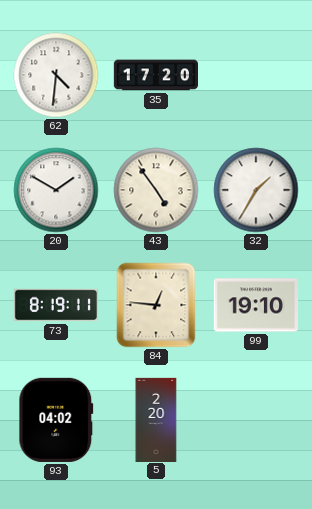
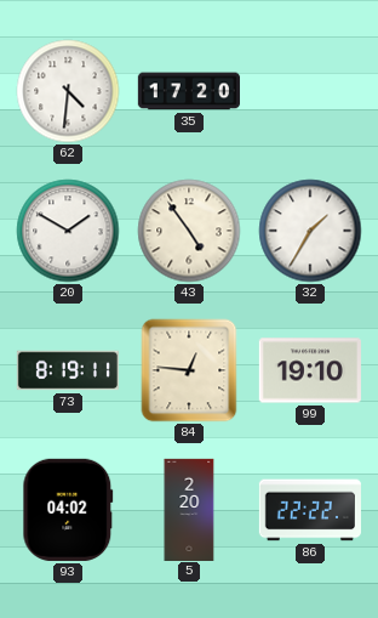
86: none -> 22:22
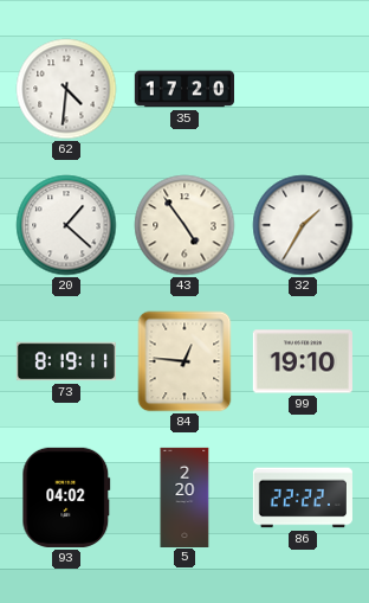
20: 1:50 -> 1:22
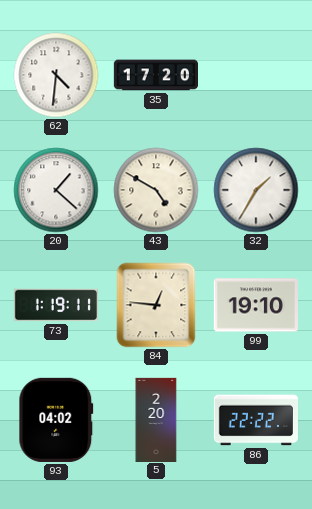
43: 4:54 -> 4:50
73: 8:19 -> 1:19
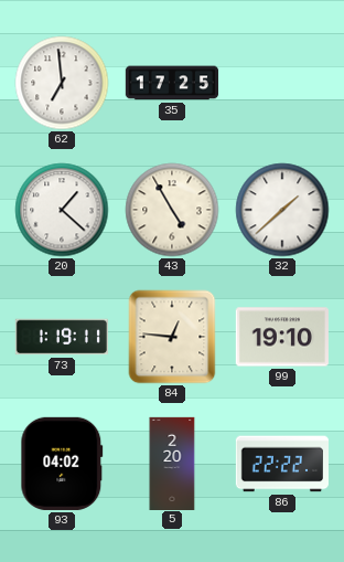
62: 4:31 -> 6:59
35: 17:20 -> 17:25
43: 4:50 -> 4:55
32: 1:35 -> 1:38
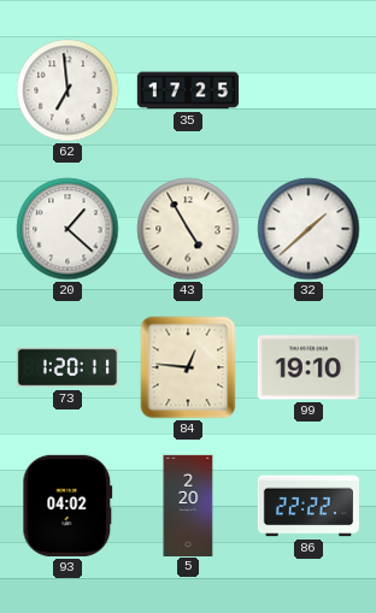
73: 1:19 -> 1:20
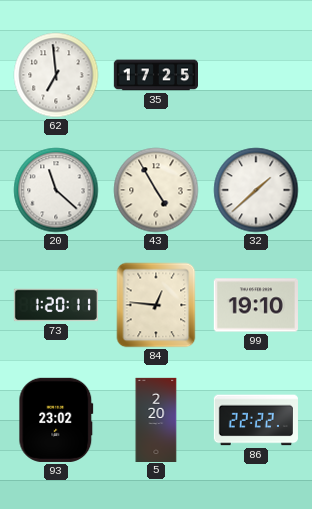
20: 1:22 -> 11:22
93: 04:02 -> 23:02
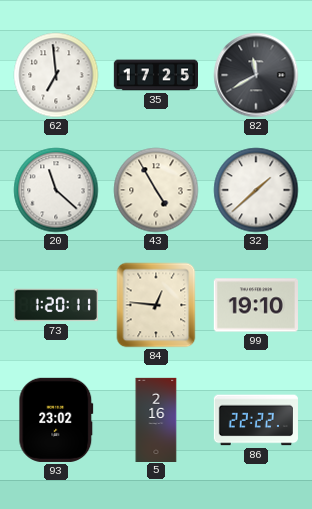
82: none -> 11:40
5: 2:20 -> 2:16
